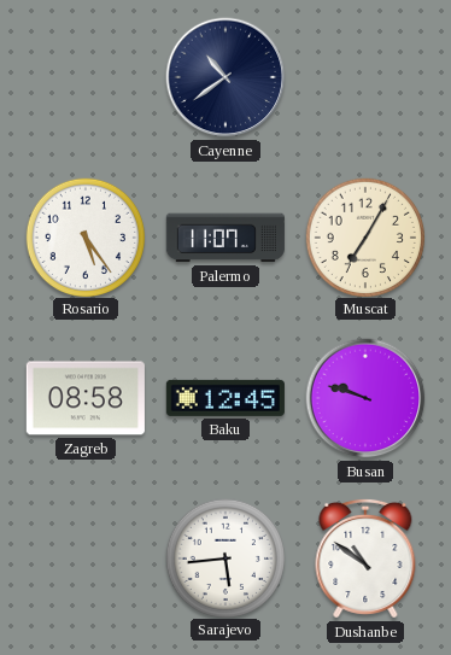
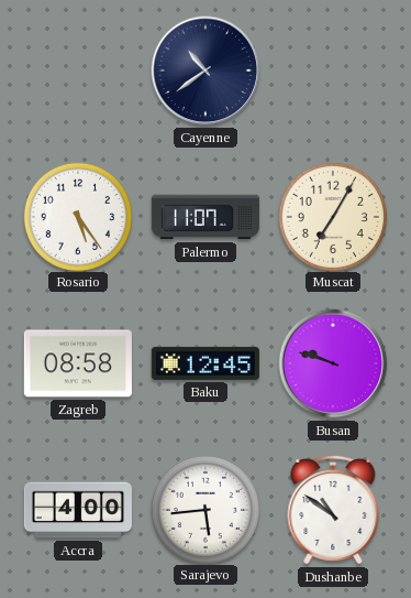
Accra: none -> 4:00
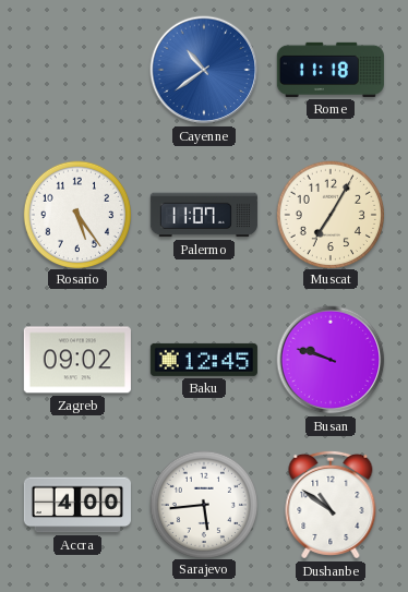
Cayenne dial: navy -> blue
Rome: none -> 11:18
Zagreb: 08:58 -> 09:02
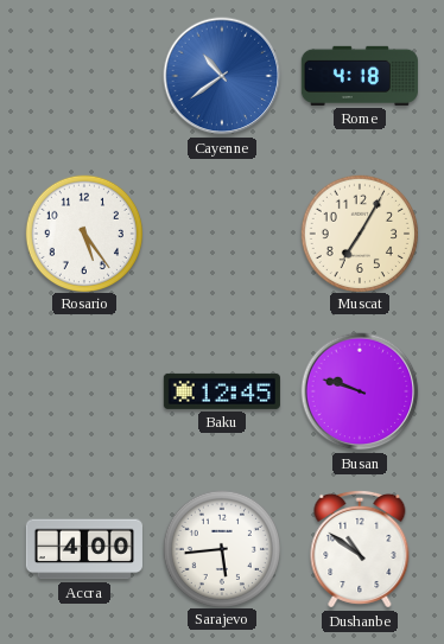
Rome: 11:18 -> 4:18
Palermo: 11:07 -> none
Zagreb: 09:02 -> none
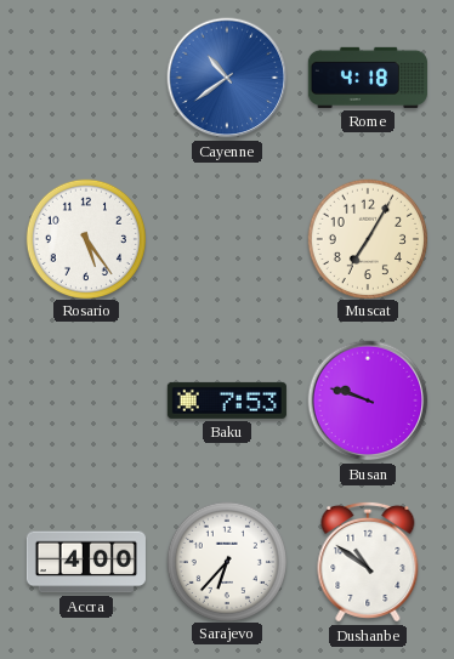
Baku: 12:45 -> 7:53
Sarajevo: 5:44 -> 6:37
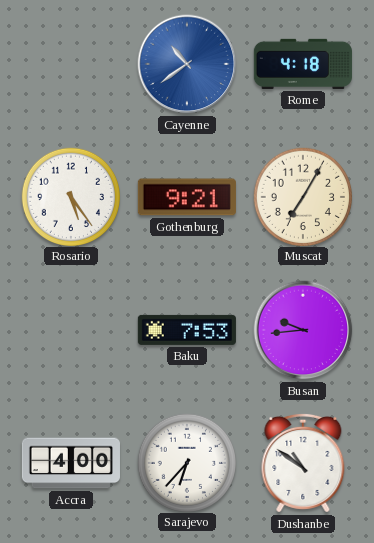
Gothenburg: none -> 9:21
Busan: 9:48 -> 9:44
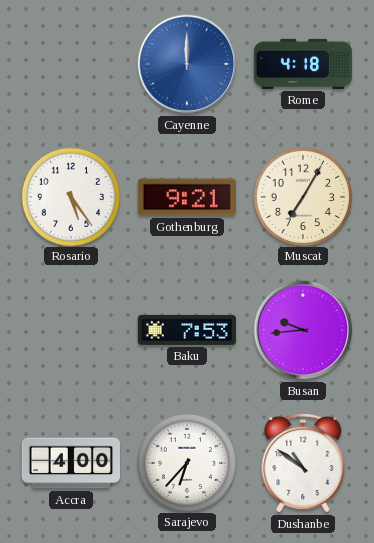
Cayenne: 10:39 -> 12:00
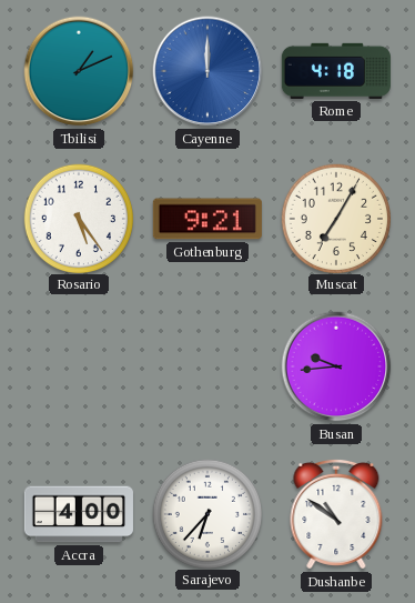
Tbilisi: none -> 1:11
Baku: 7:53 -> none
